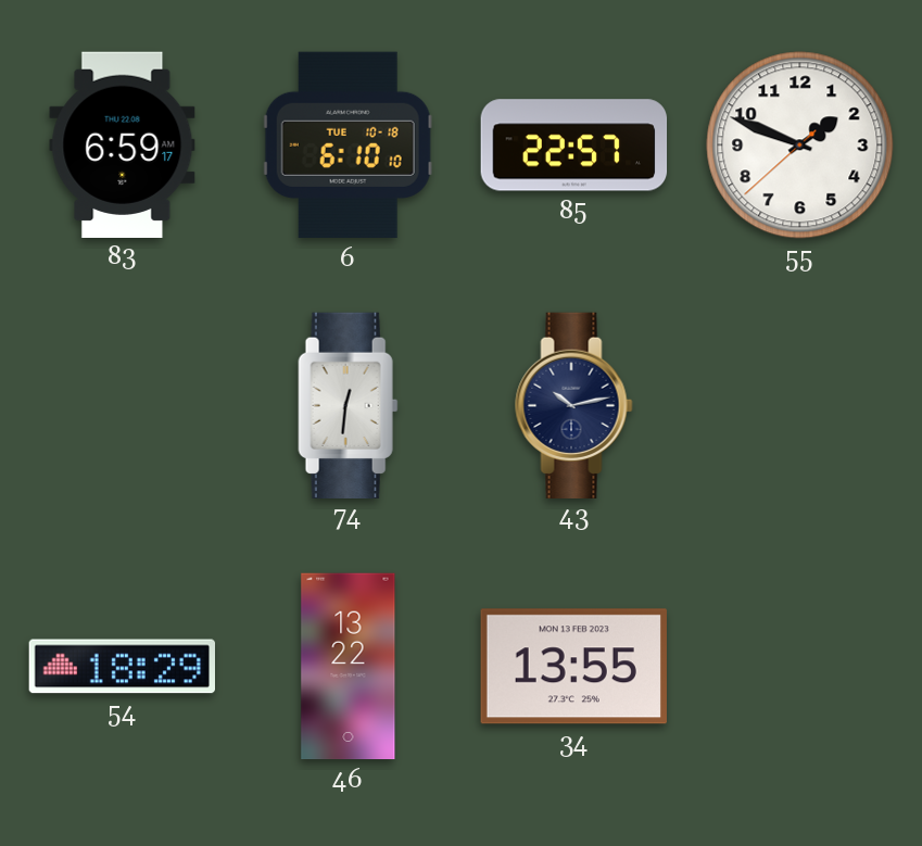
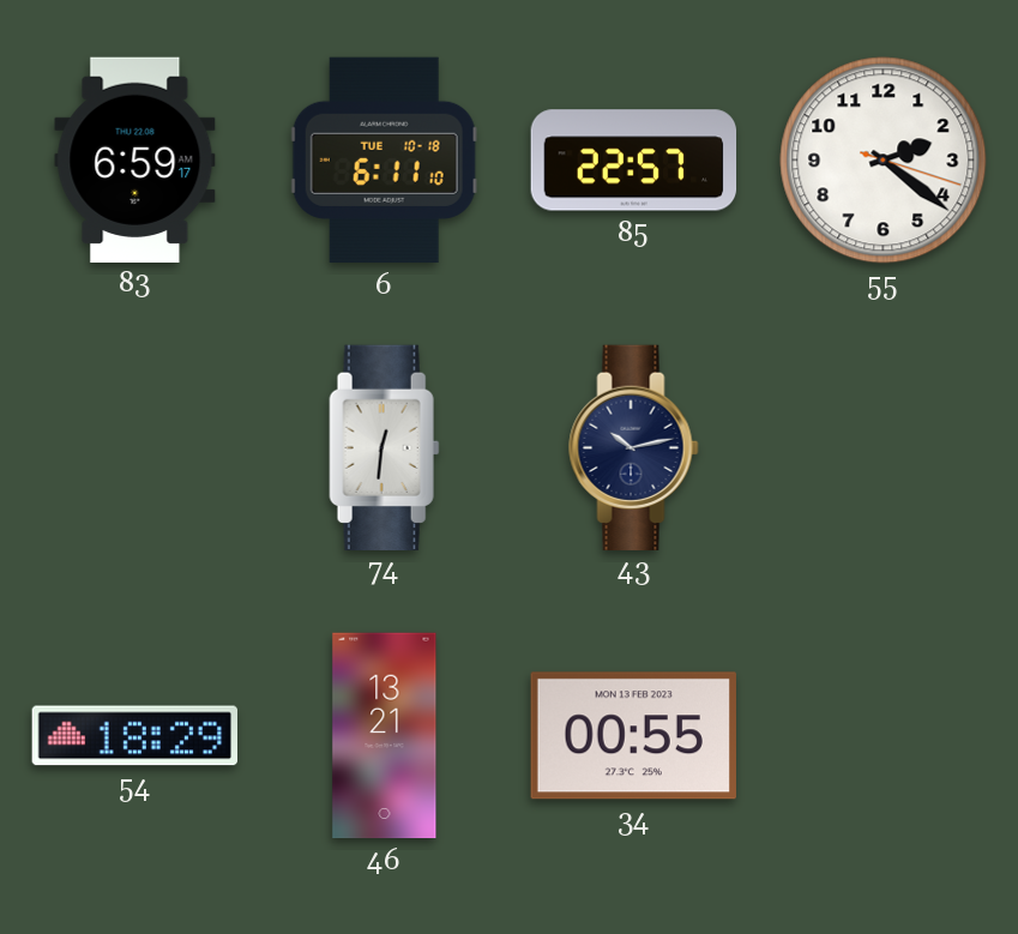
6: 6:10 -> 6:11
55: 1:48 -> 2:21
46: 13:22 -> 13:21
34: 13:55 -> 00:55
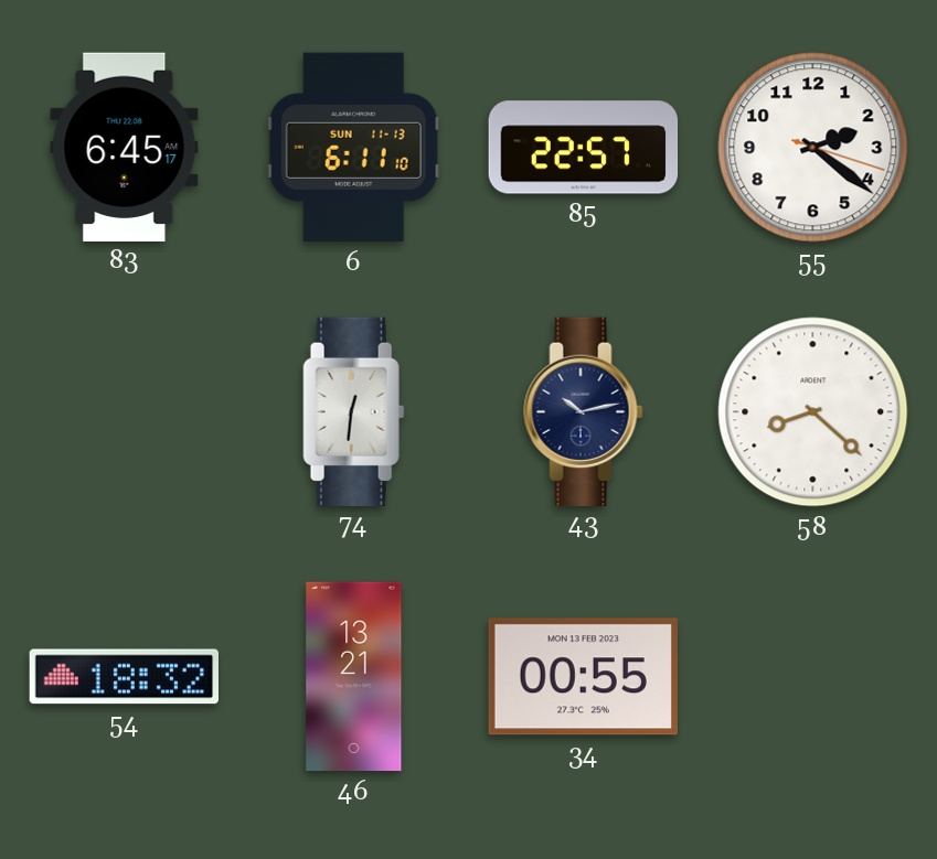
83: 6:59 -> 6:45
6 date: TUE 10-18 -> SUN 11-13
58: none -> 8:22
54: 18:29 -> 18:32
